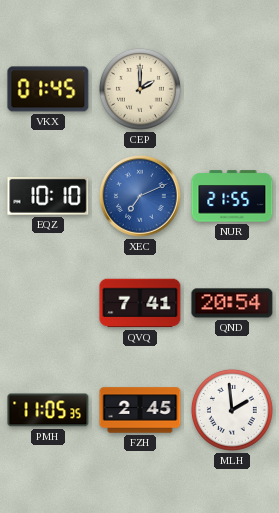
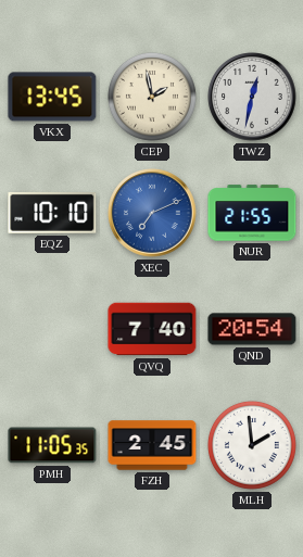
VKX: 01:45 -> 13:45
CEP: 2:00 -> 1:58
TWZ: none -> 12:32
QVQ: 7:41 -> 7:40
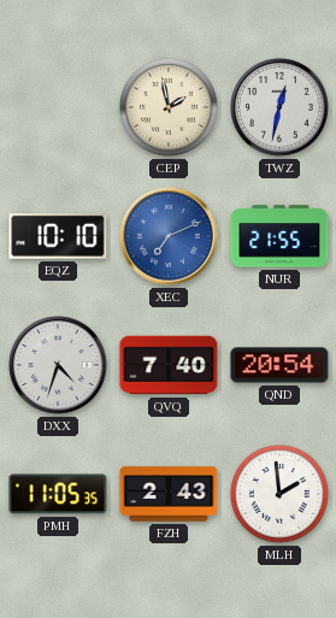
VKX: 13:45 -> none
DXX: none -> 4:33
FZH: 2:45 -> 2:43
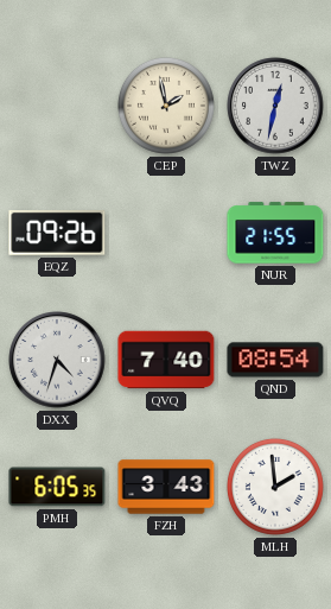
EQZ: 10:10 -> 09:26
XEC: 7:11 -> none
QND: 20:54 -> 08:54
PMH: 11:05 -> 6:05
FZH: 2:43 -> 3:43
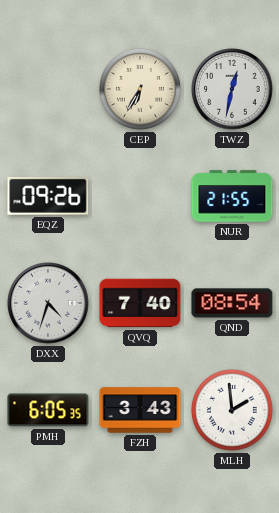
CEP: 1:58 -> 6:35
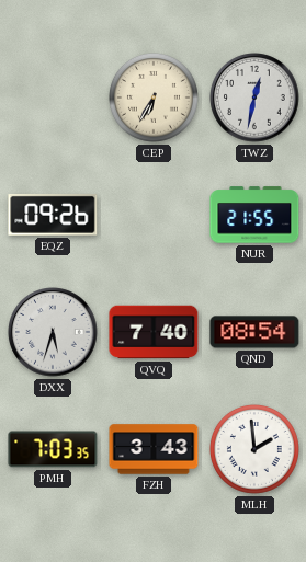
DXX: 4:33 -> 5:33
PMH: 6:05 -> 7:03
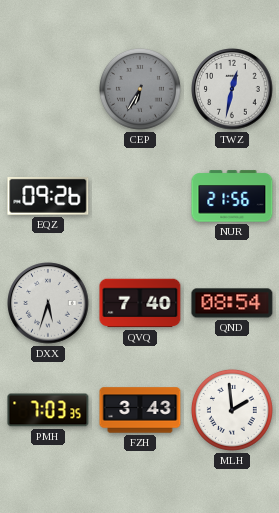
CEP dial: cream -> grey
NUR: 21:55 -> 21:56
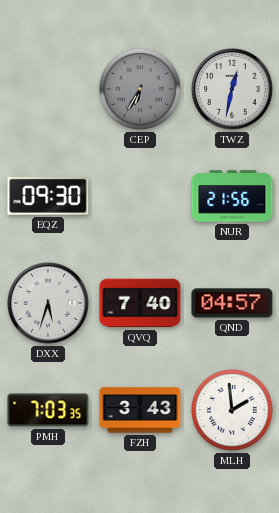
EQZ: 09:26 -> 09:30
QND: 08:54 -> 04:57
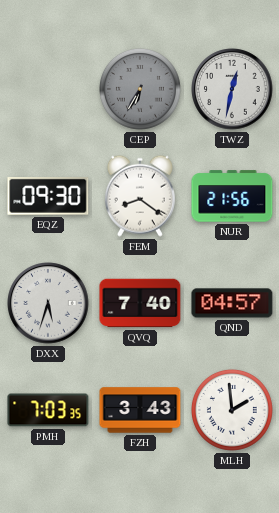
FEM: none -> 8:21
